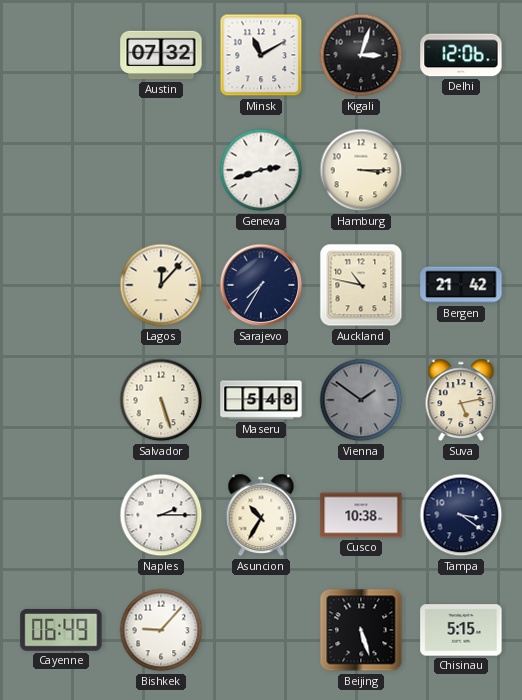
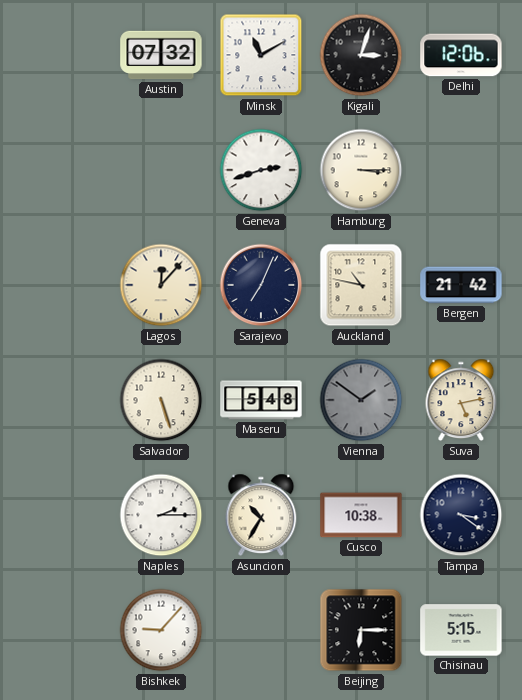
Sarajevo: 7:35 -> 7:04
Cayenne: 06:49 -> none
Beijing: 5:27 -> 6:15
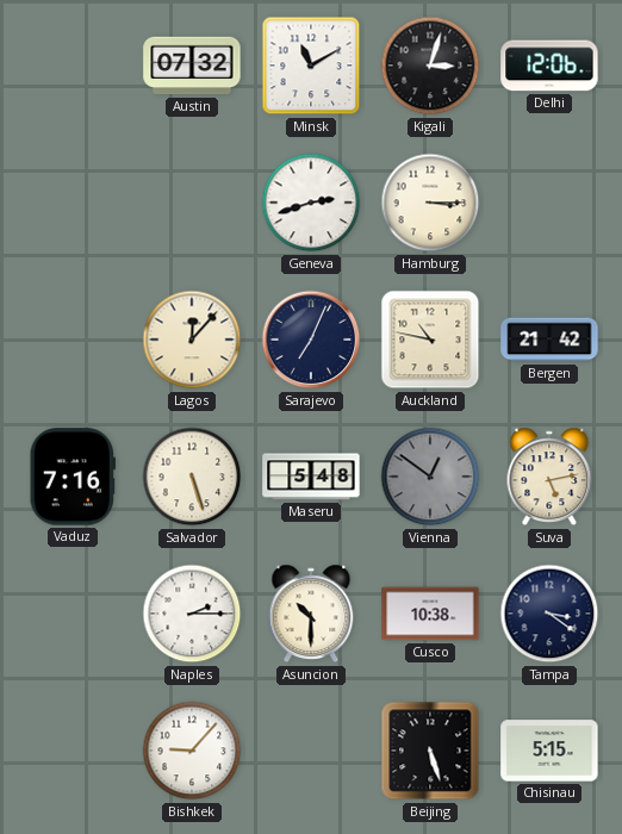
Vaduz: none -> 7:16
Vienna: 1:51 -> 12:51
Asuncion: 10:35 -> 10:30
Beijing: 6:15 -> 5:27
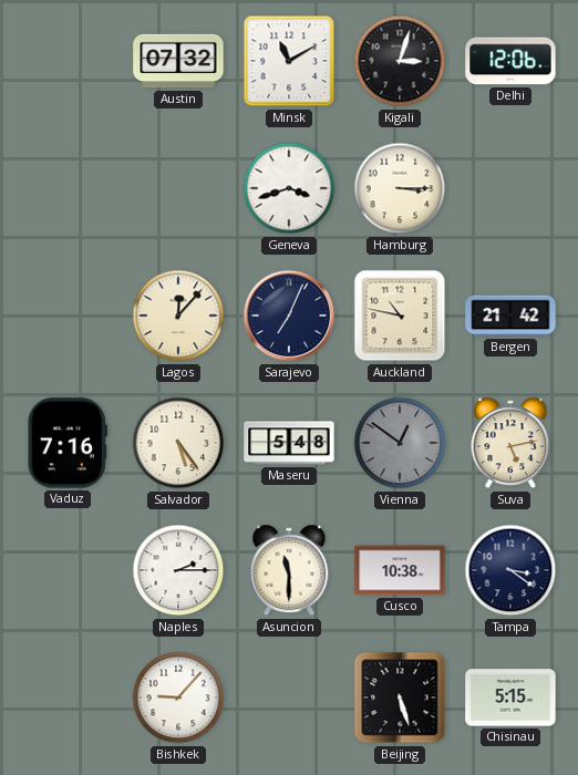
Geneva: 2:42 -> 3:42
Salvador: 5:27 -> 5:24
Asuncion: 10:30 -> 11:30
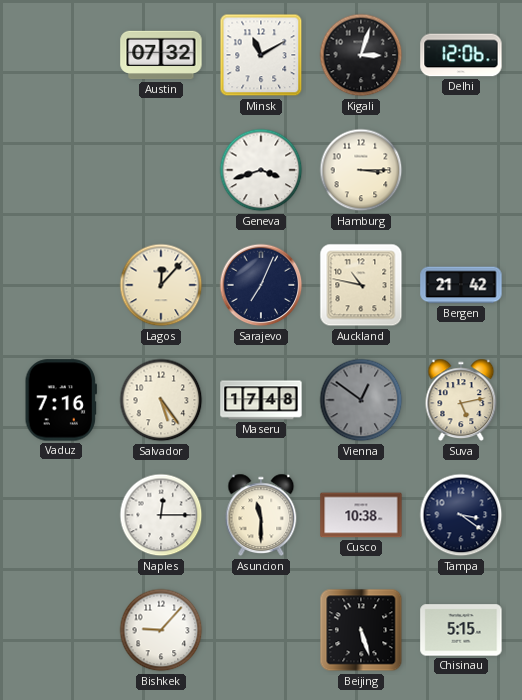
Maseru: 5:48 -> 17:48
Naples: 2:15 -> 12:15
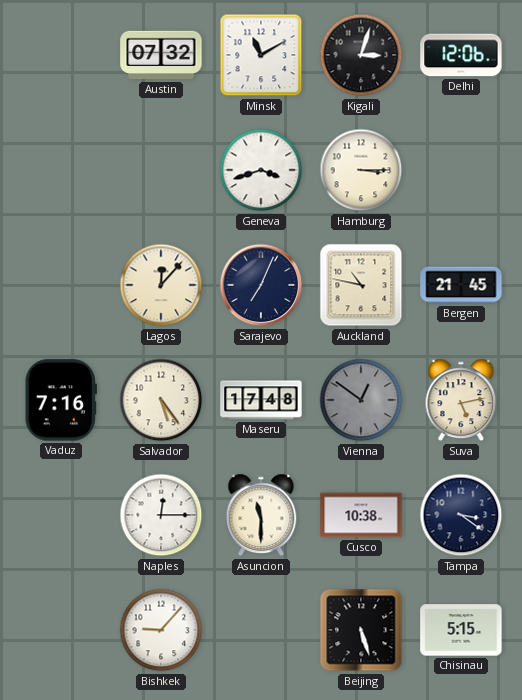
Bergen: 21:42 -> 21:45
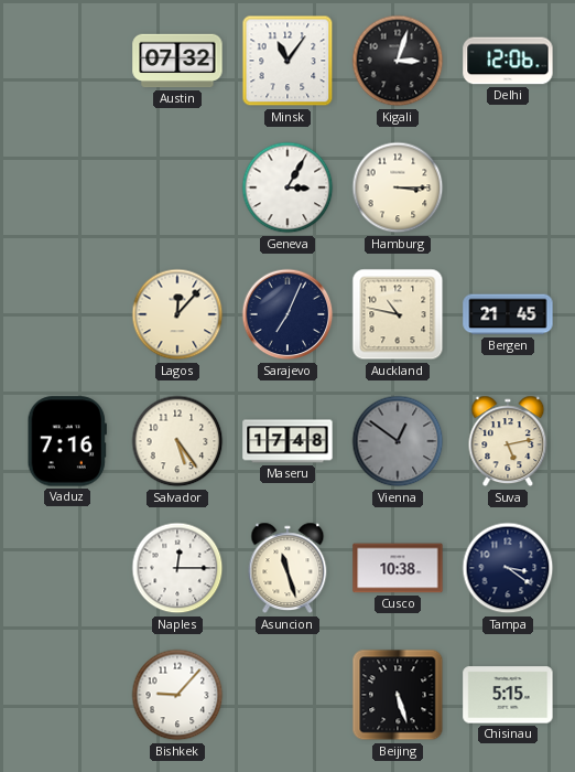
Minsk: 11:10 -> 11:06
Geneva: 3:42 -> 3:05
Asuncion: 11:30 -> 11:27
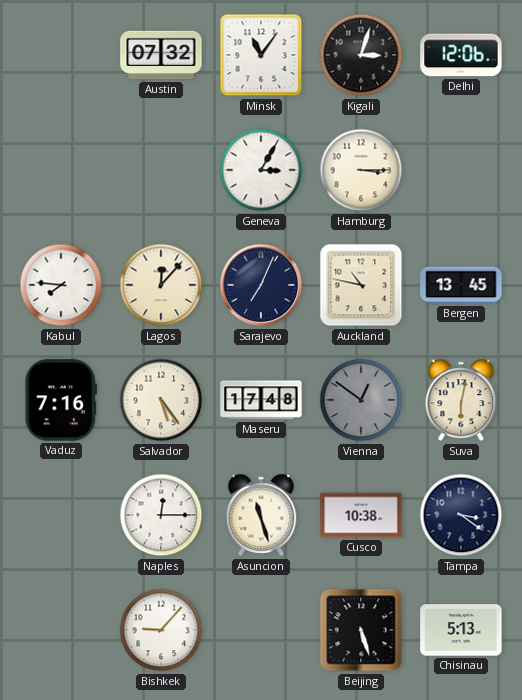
Kabul: none -> 7:46
Bergen: 21:45 -> 13:45
Suva: 5:13 -> 6:02
Chisinau: 5:15 -> 5:13
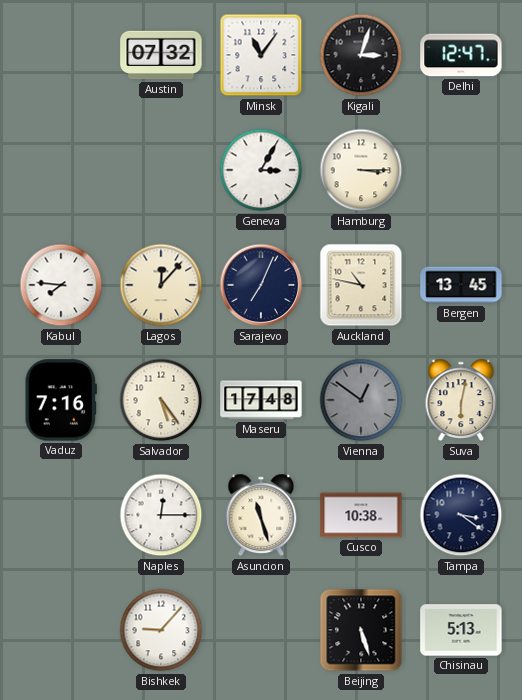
Delhi: 12:06 -> 12:47
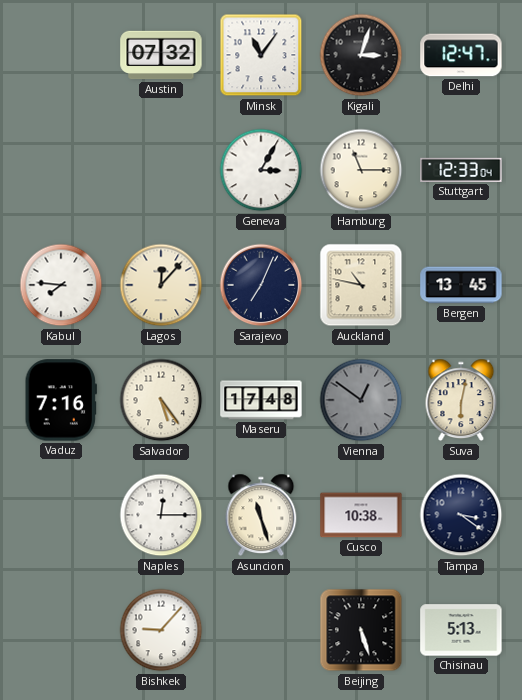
Hamburg: 3:15 -> 11:15
Stuttgart: none -> 12:33
